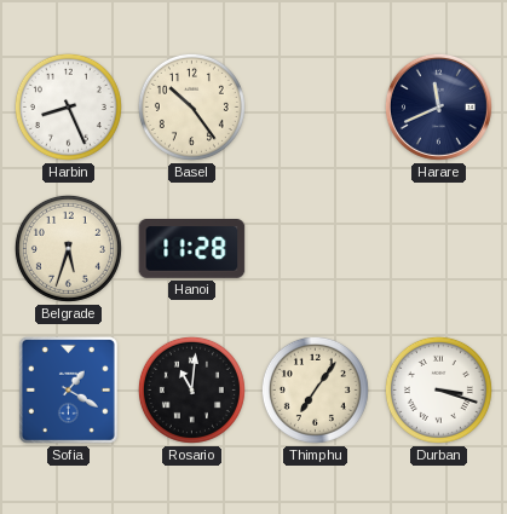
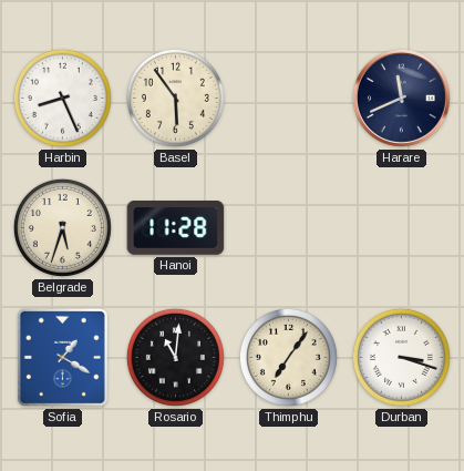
Basel: 10:24 -> 5:54
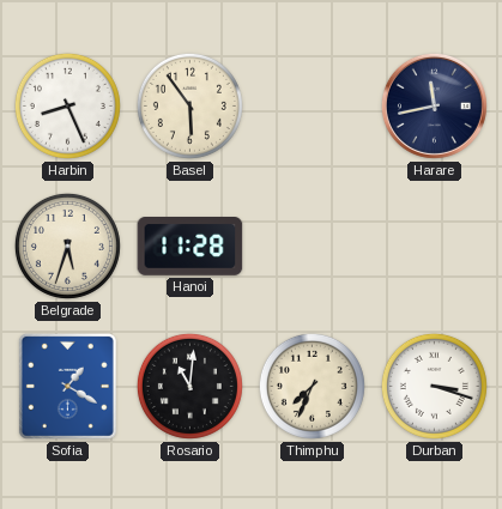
Harare: 11:41 -> 11:43
Thimphu: 7:06 -> 7:34
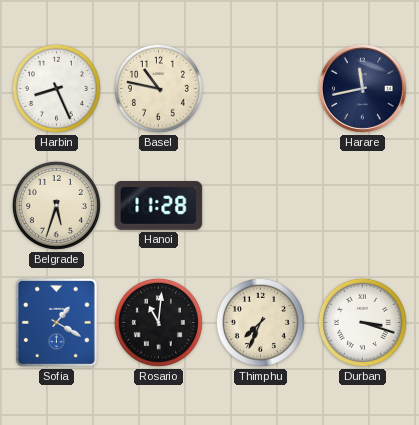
Basel: 5:54 -> 10:47
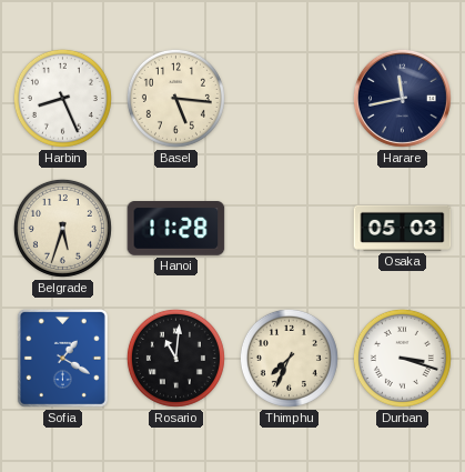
Basel: 10:47 -> 5:16
Osaka: none -> 05:03
